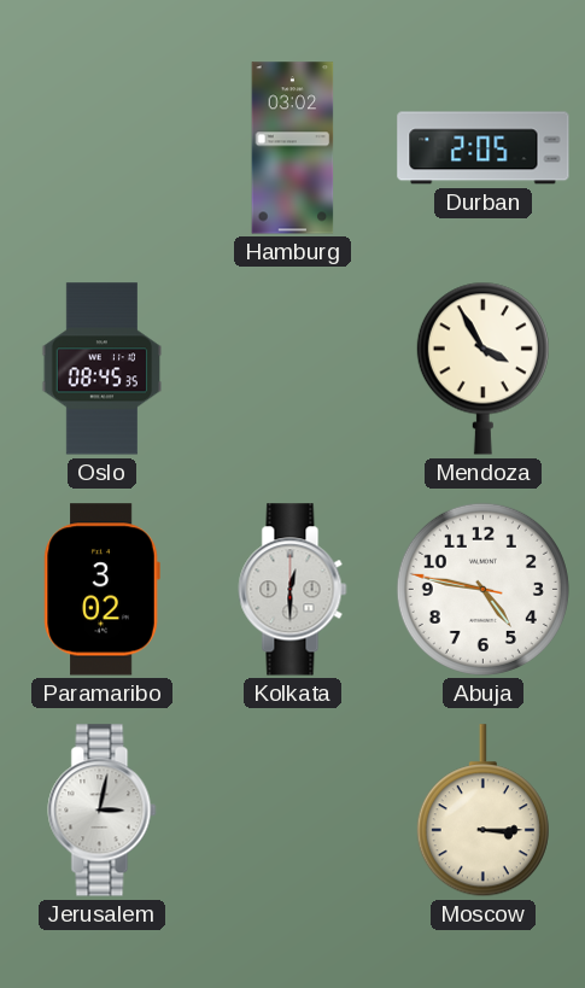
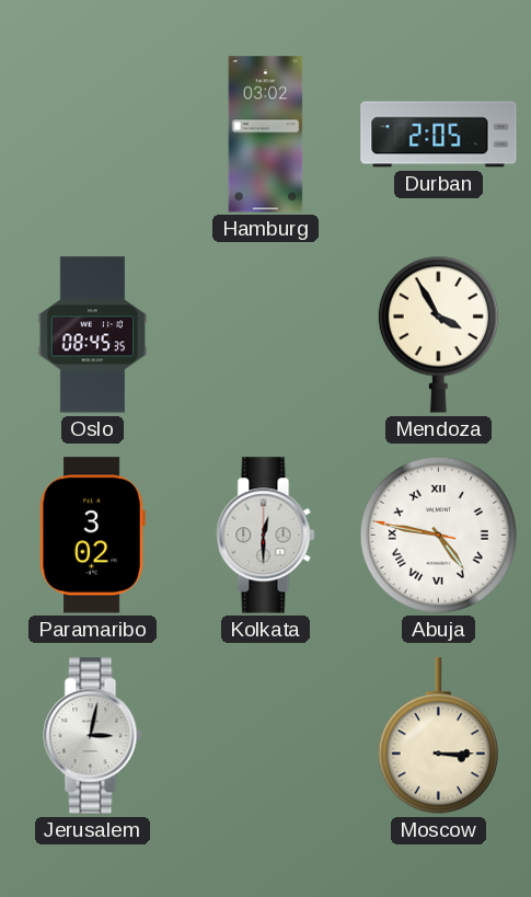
Abuja numerals: Arabic -> Roman
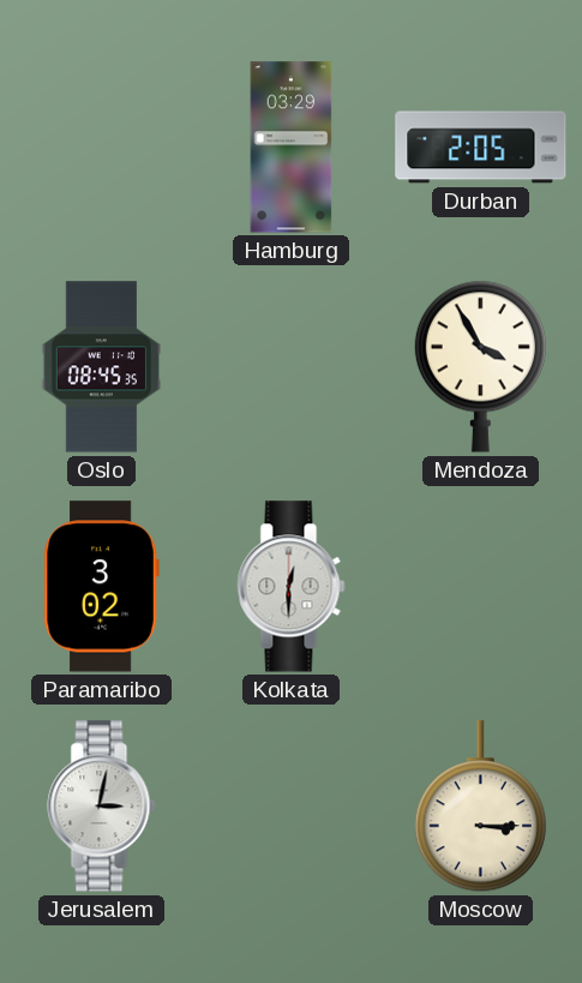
Hamburg: 03:02 -> 03:29
Abuja: 4:46 -> none
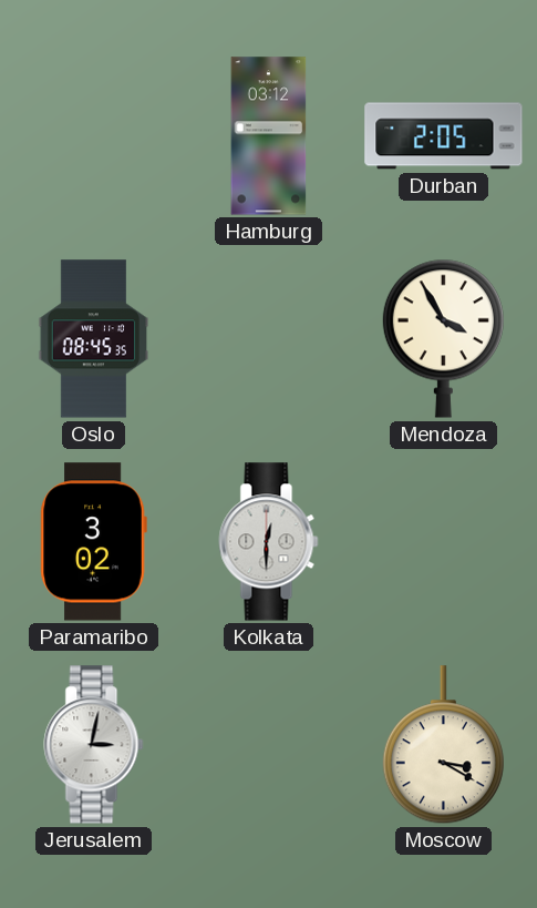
Hamburg: 03:29 -> 03:12
Moscow: 3:15 -> 3:20
